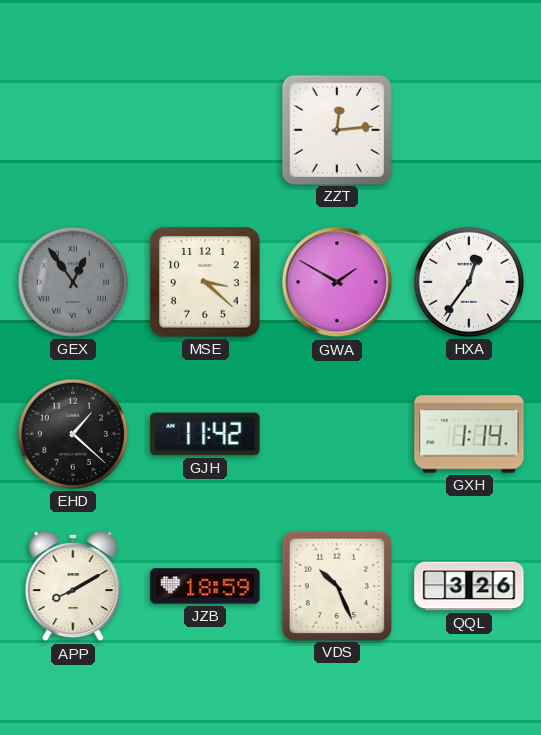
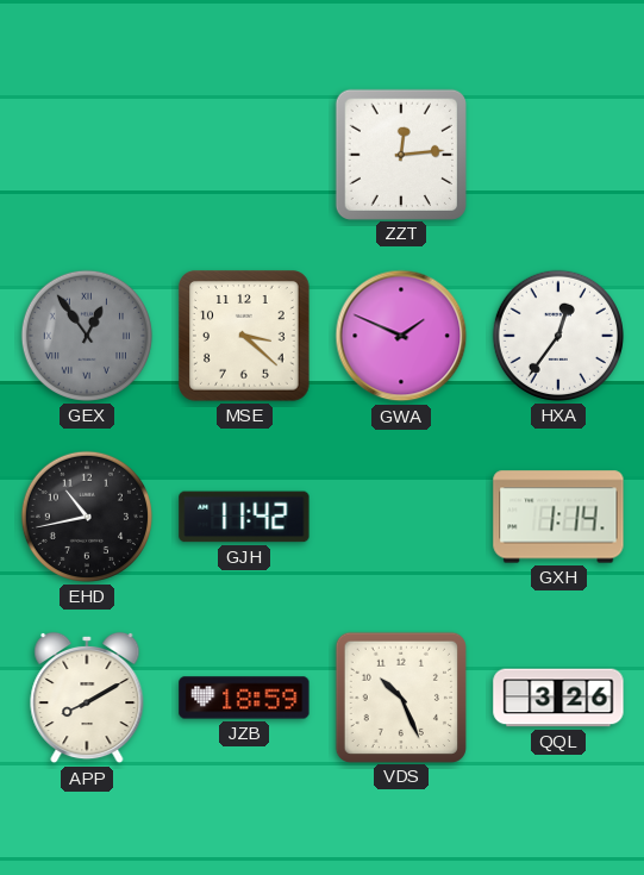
GWA: 1:50 -> 1:49
EHD: 1:22 -> 10:43
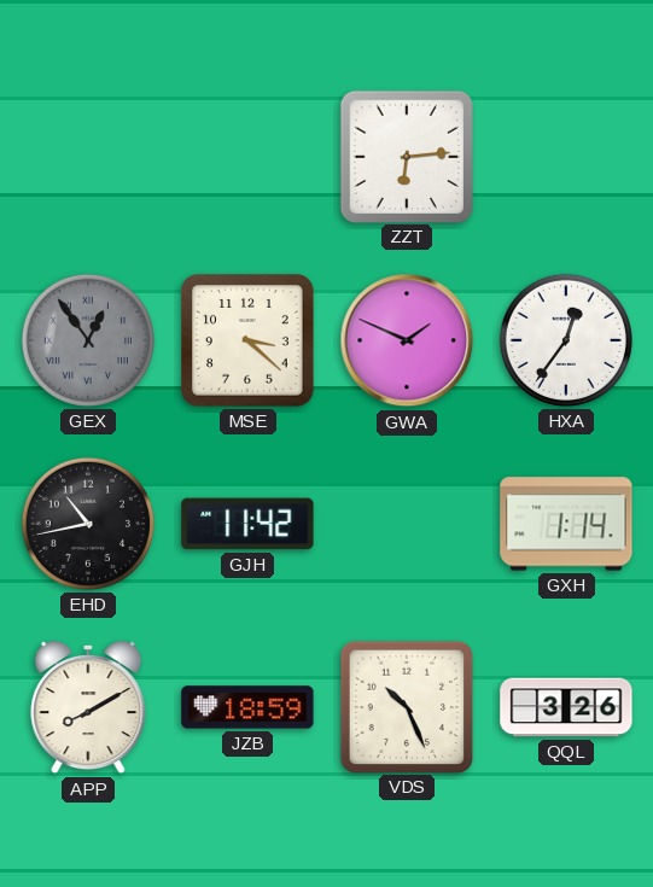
ZZT: 12:14 -> 6:14
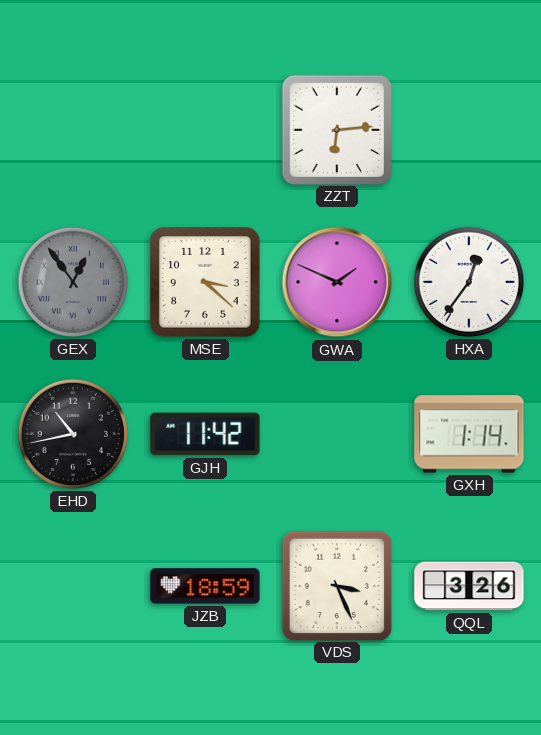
APP: 8:10 -> none
VDS: 10:26 -> 3:26
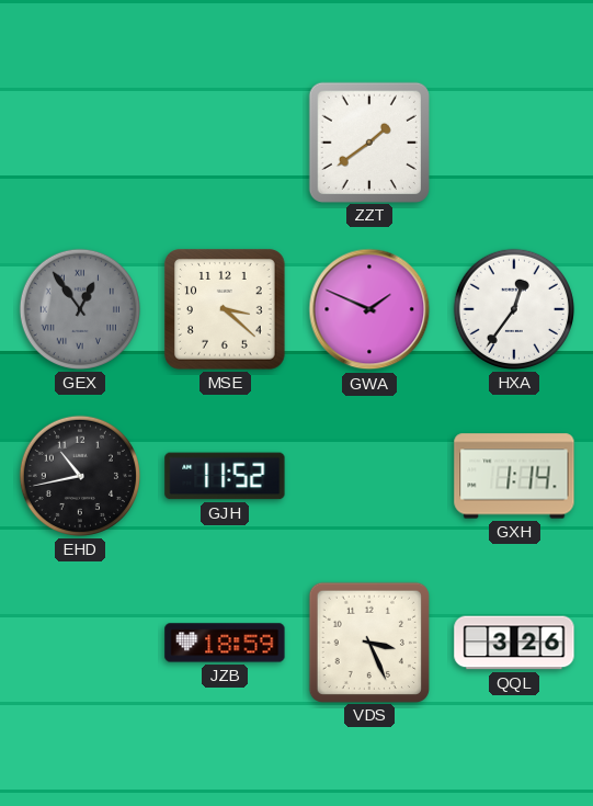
ZZT: 6:14 -> 1:39
GJH: 11:42 -> 11:52
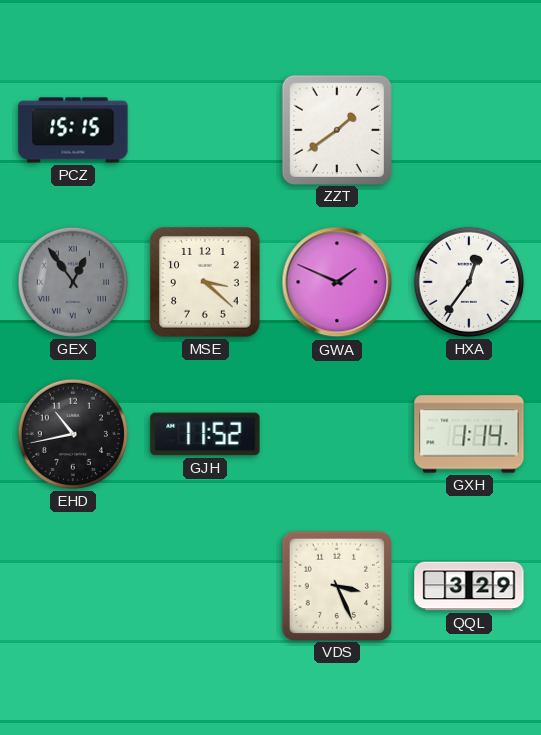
PCZ: none -> 15:15
JZB: 18:59 -> none
QQL: 3:26 -> 3:29
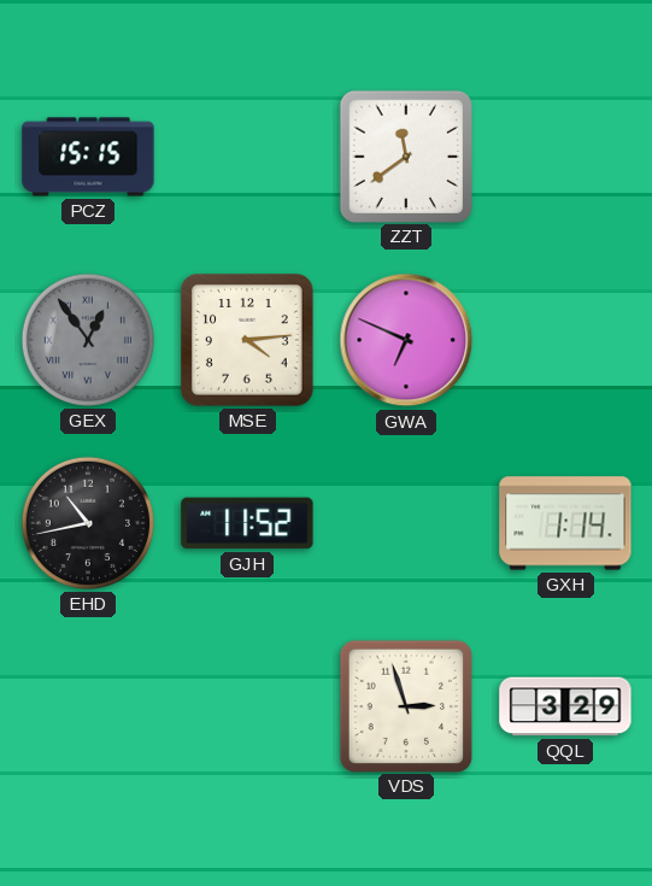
ZZT: 1:39 -> 11:39
MSE: 3:22 -> 4:14
GWA: 1:49 -> 6:49
HXA: 12:36 -> none
VDS: 3:26 -> 2:57
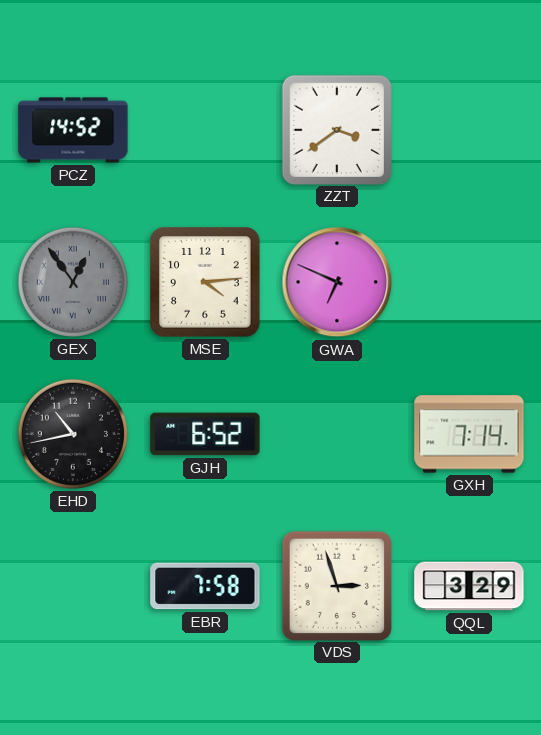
PCZ: 15:15 -> 14:52
ZZT: 11:39 -> 3:39
GJH: 11:52 -> 6:52
GXH: 1:14 -> 7:14
EBR: none -> 7:58
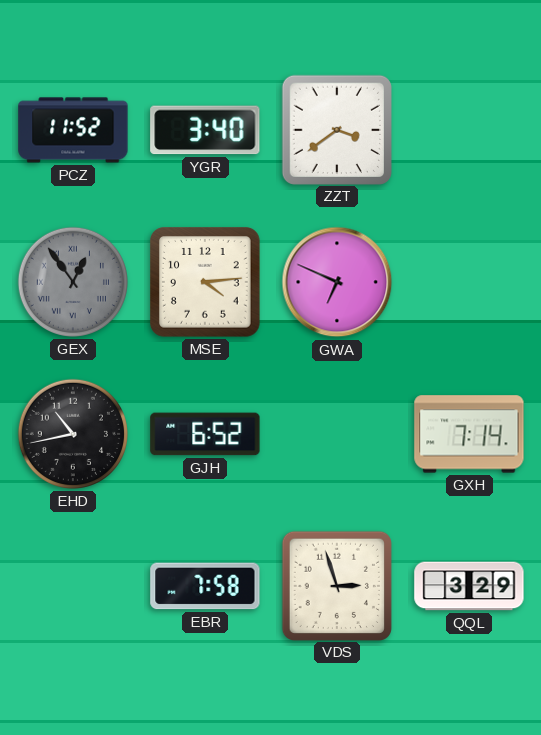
PCZ: 14:52 -> 11:52
YGR: none -> 3:40
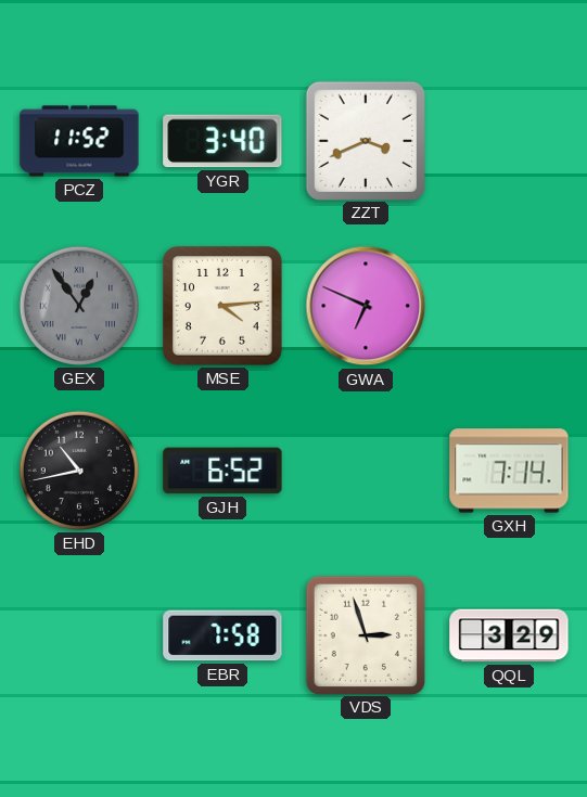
ZZT: 3:39 -> 3:41
